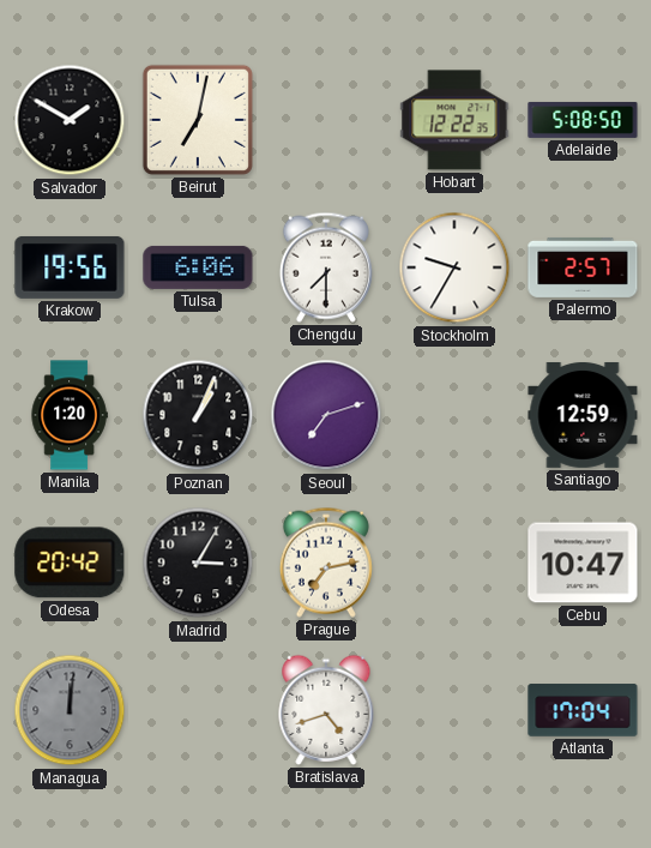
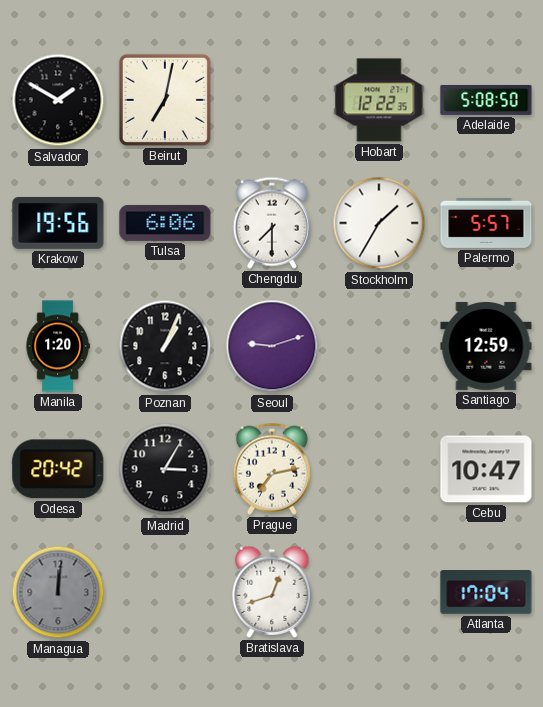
Stockholm: 9:35 -> 1:35
Palermo: 2:57 -> 5:57
Seoul: 7:12 -> 9:12
Bratislava: 4:42 -> 12:42
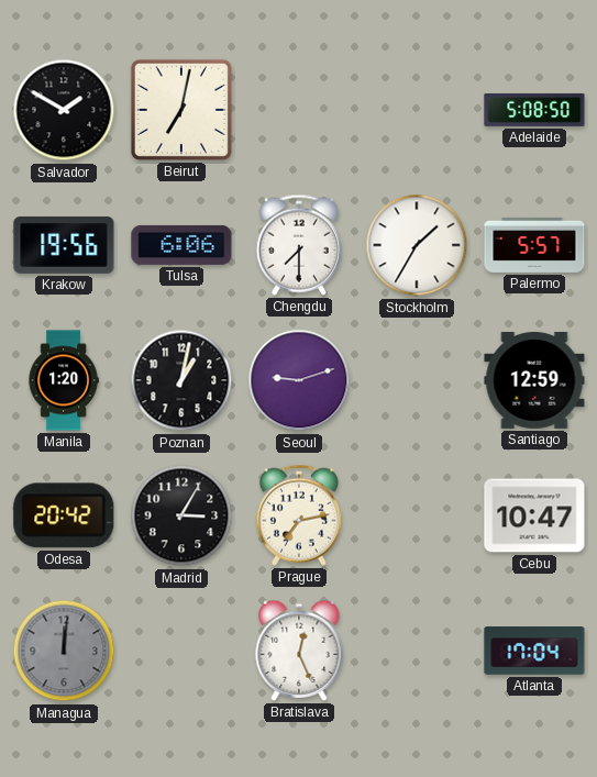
Hobart: 12:22 -> none
Poznan: 1:04 -> 1:02
Bratislava: 12:42 -> 12:26
